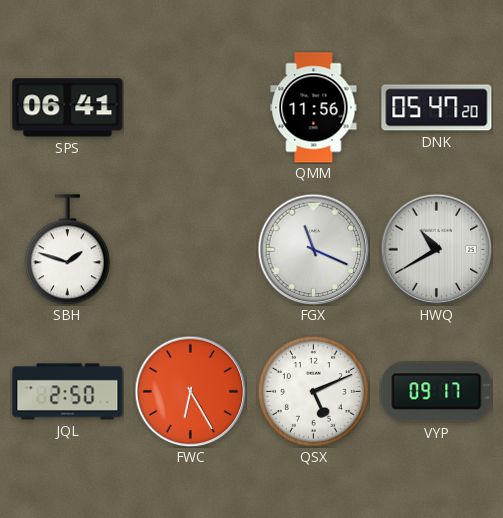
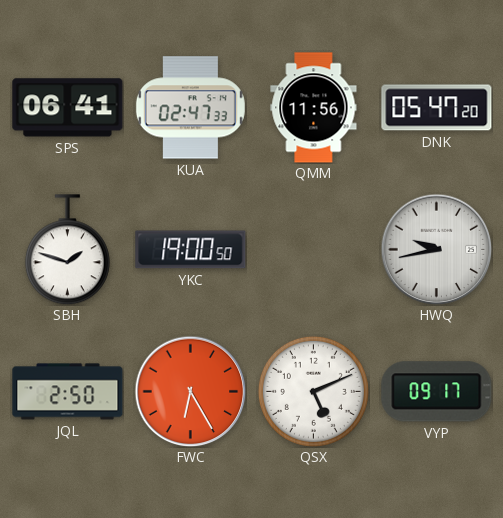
KUA: none -> 02:47
YKC: none -> 19:00
FGX: 11:19 -> none
HWQ: 10:40 -> 9:43
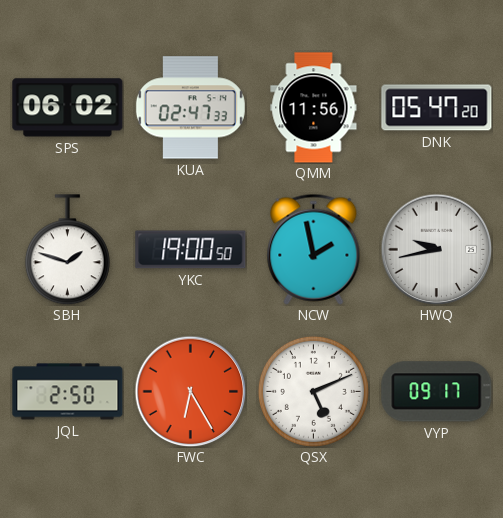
SPS: 06:41 -> 06:02
NCW: none -> 1:58
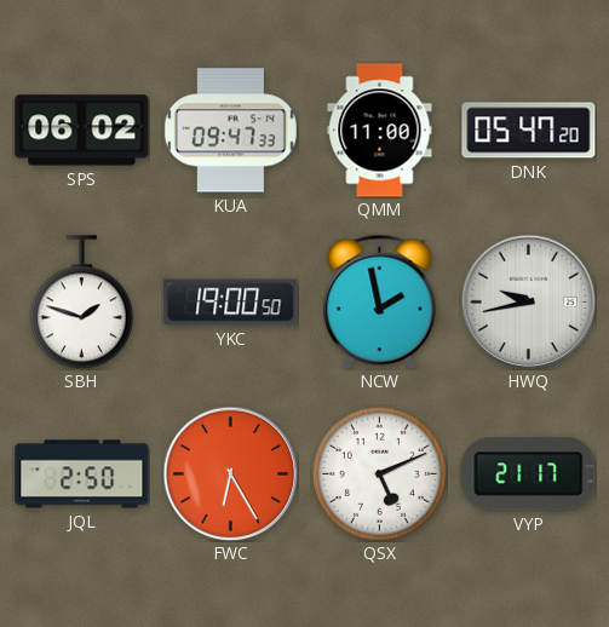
KUA: 02:47 -> 09:47
QMM: 11:56 -> 11:00
VYP: 09:17 -> 21:17
